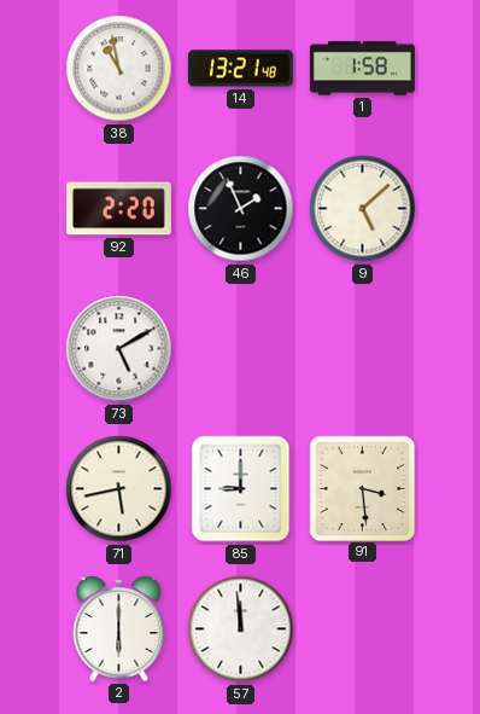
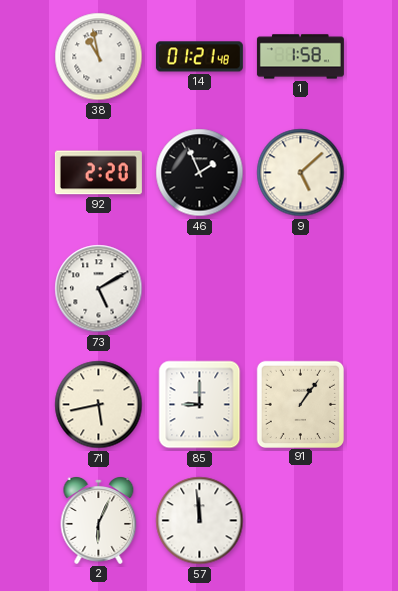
14: 13:21 -> 01:21
91: 3:29 -> 1:06
2: 6:00 -> 6:04
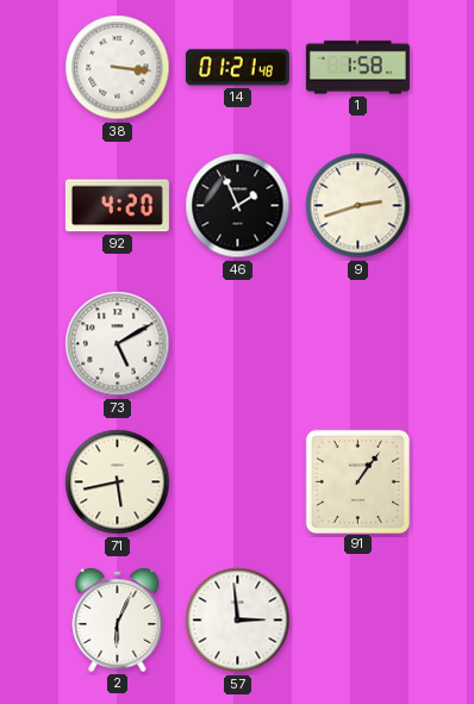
38: 10:58 -> 3:16
92: 2:20 -> 4:20
9: 5:08 -> 2:42
85: 9:00 -> none
57: 11:59 -> 2:59
